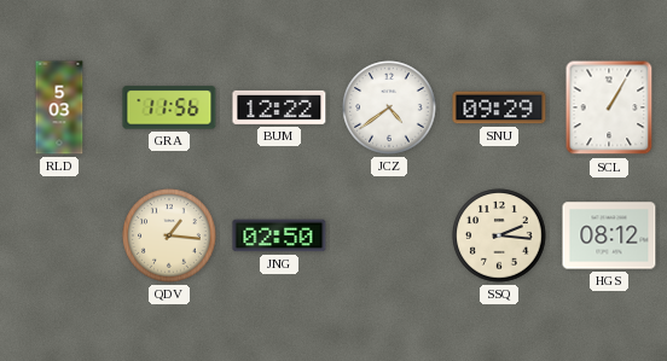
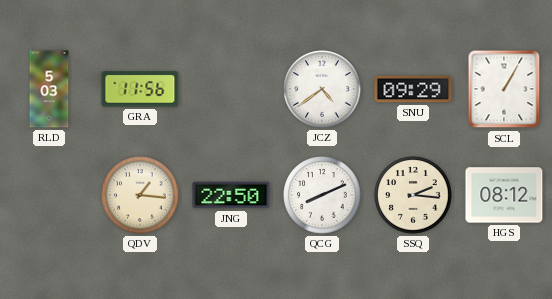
BUM: 12:22 -> none
JNG: 02:50 -> 22:50
QCG: none -> 8:11
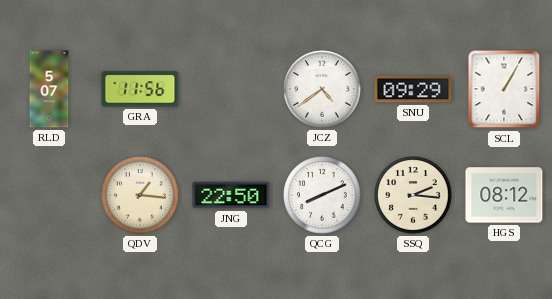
RLD: 5:03 -> 5:07
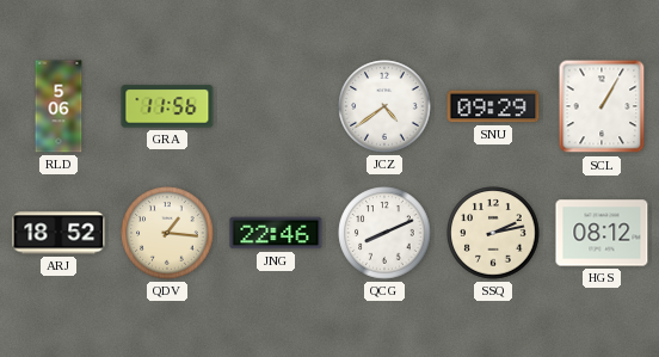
RLD: 5:07 -> 5:06
ARJ: none -> 18:52
JNG: 22:50 -> 22:46
SSQ: 2:16 -> 2:13
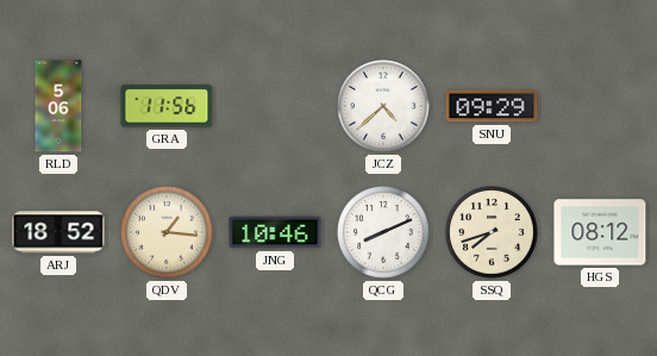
JCZ: 4:39 -> 4:38
SCL: 1:05 -> none
JNG: 22:46 -> 10:46
SSQ: 2:13 -> 7:42
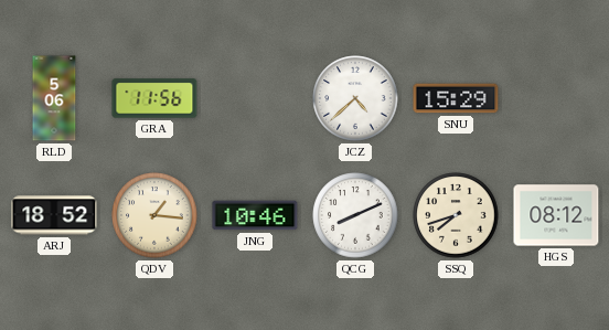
SNU: 09:29 -> 15:29
